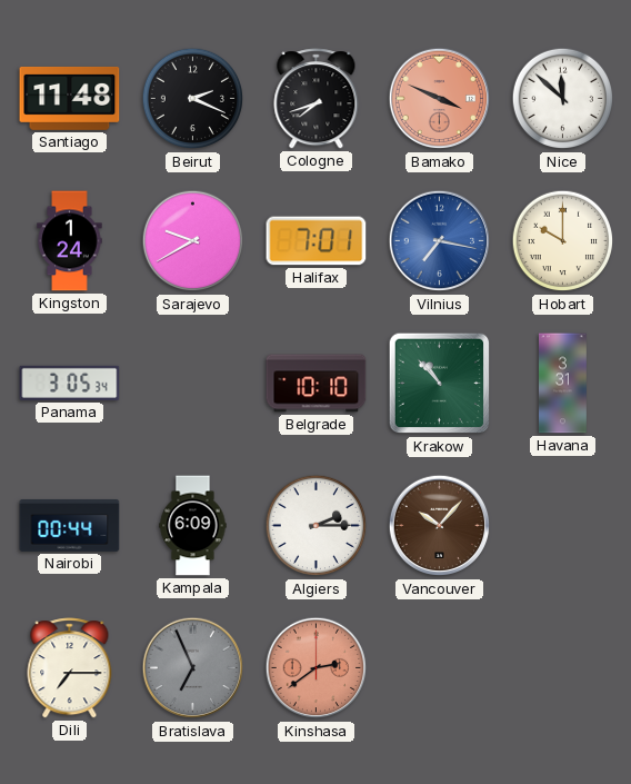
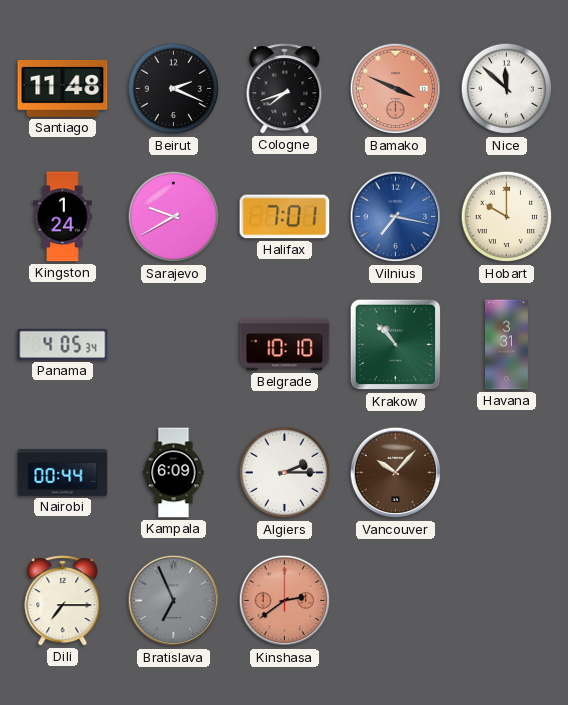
Panama: 3:05 -> 4:05
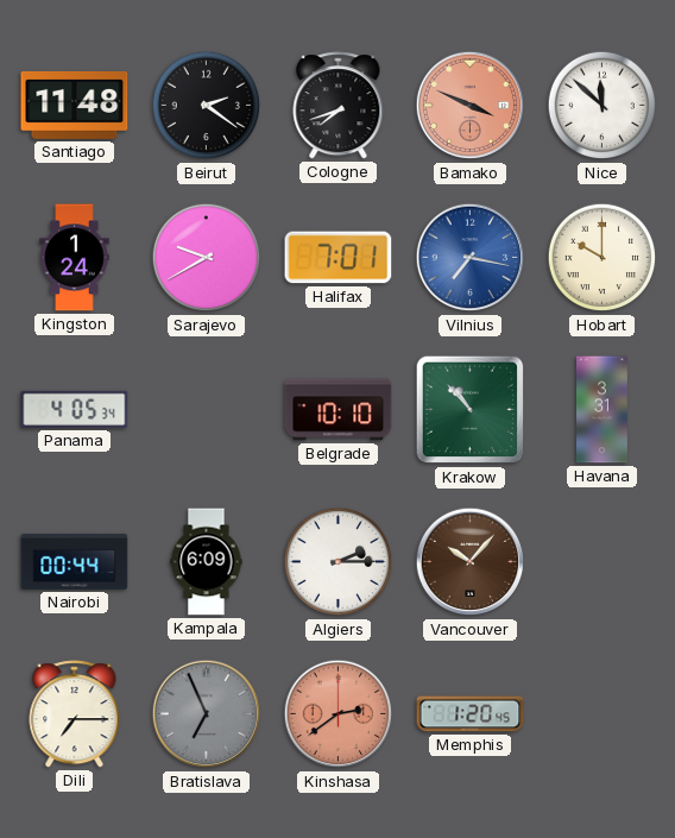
Beirut: 2:19 -> 2:21
Memphis: none -> 1:20
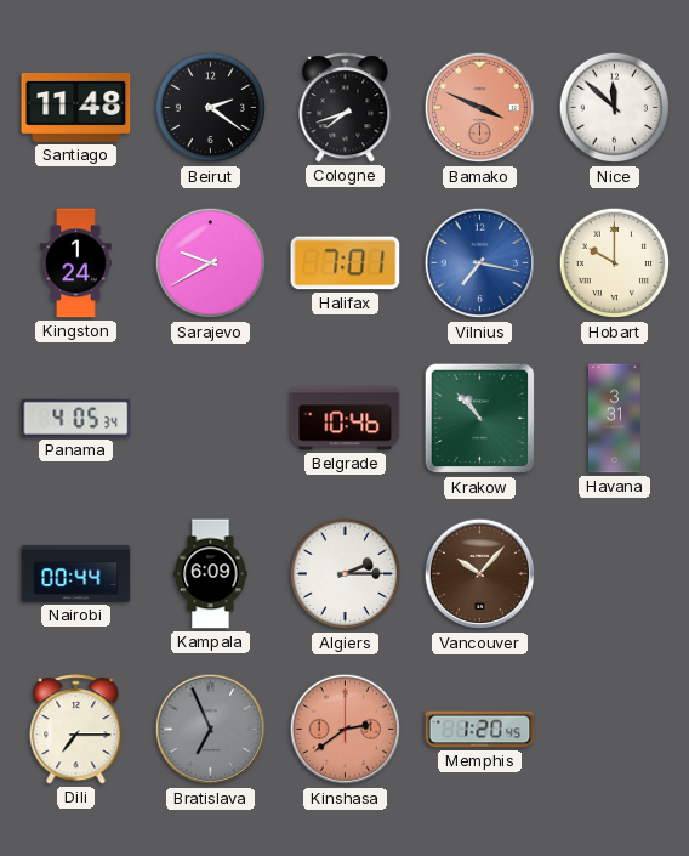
Belgrade: 10:10 -> 10:46
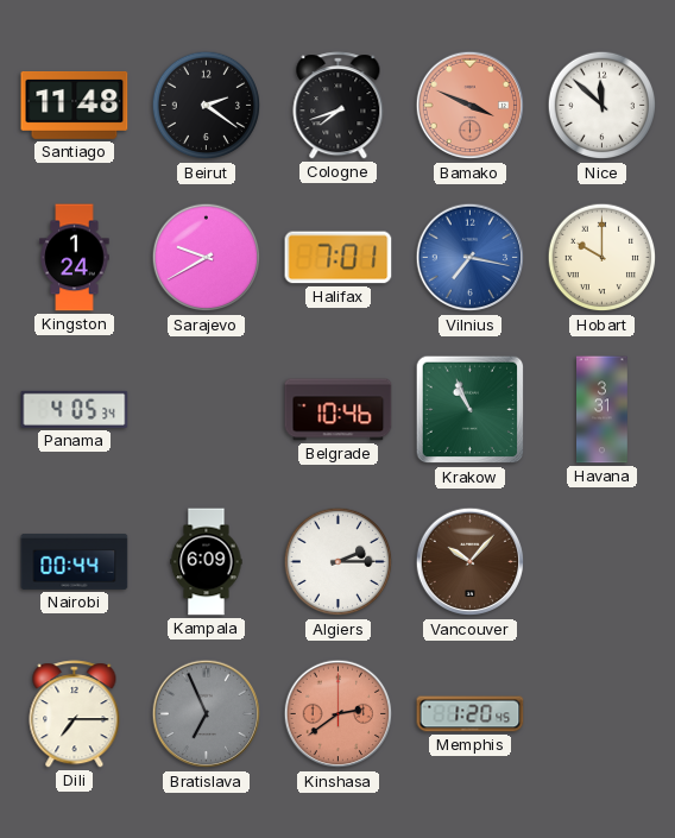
Krakow: 10:53 -> 10:56
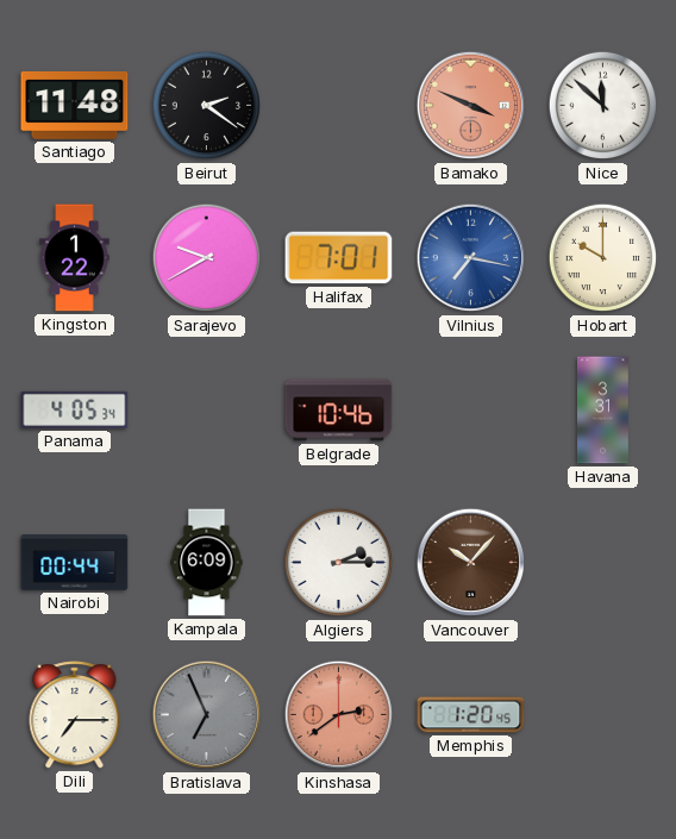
Cologne: 7:42 -> none
Kingston: 1:24 -> 1:22
Krakow: 10:56 -> none
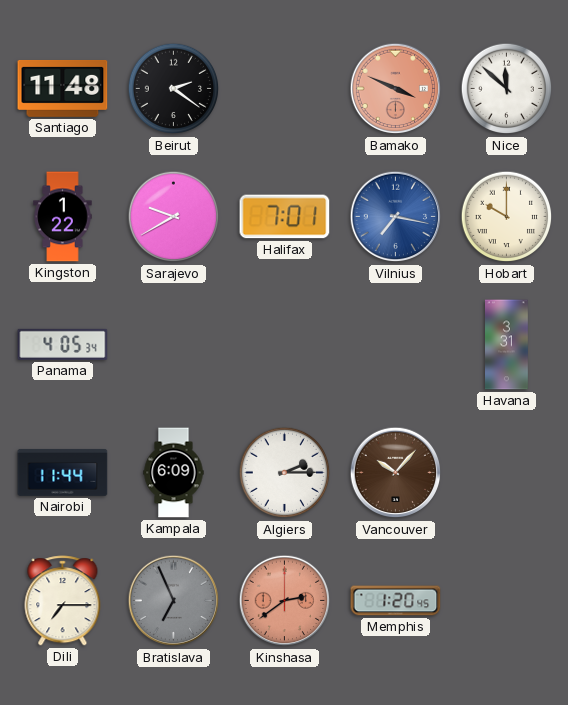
Belgrade: 10:46 -> none
Nairobi: 00:44 -> 11:44
